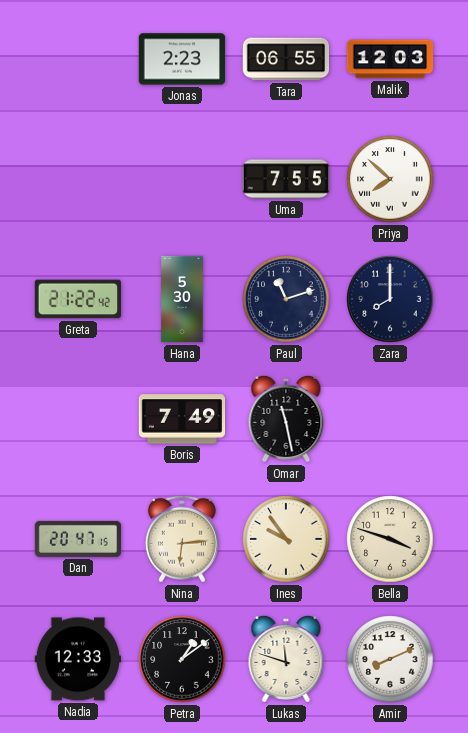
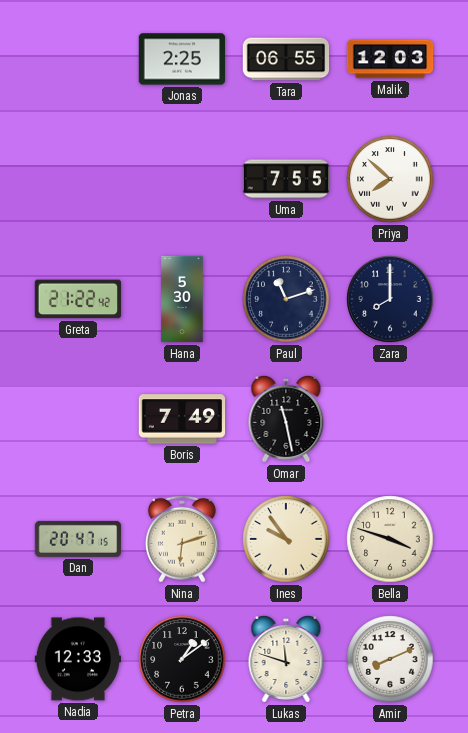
Jonas: 2:23 -> 2:25
Nina: 6:14 -> 6:12
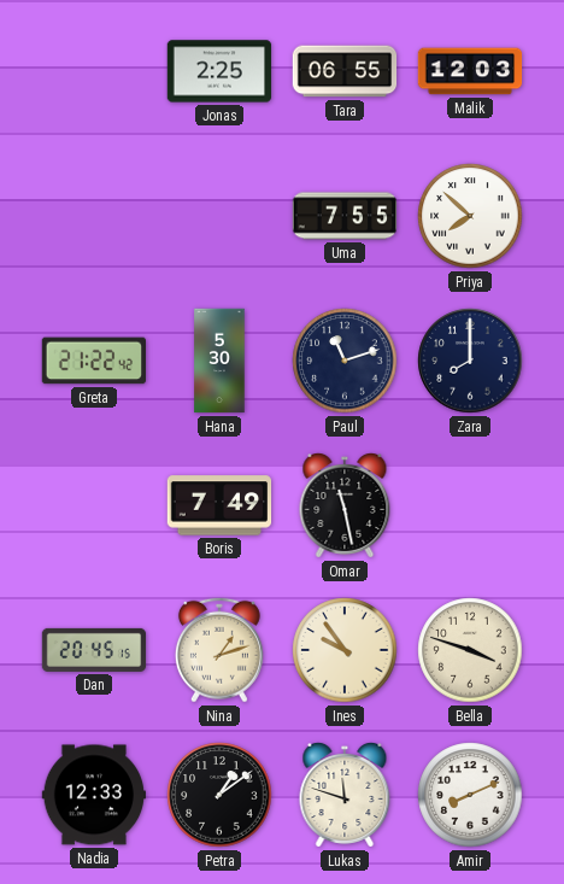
Dan: 20:47 -> 20:45
Nina: 6:12 -> 1:12
